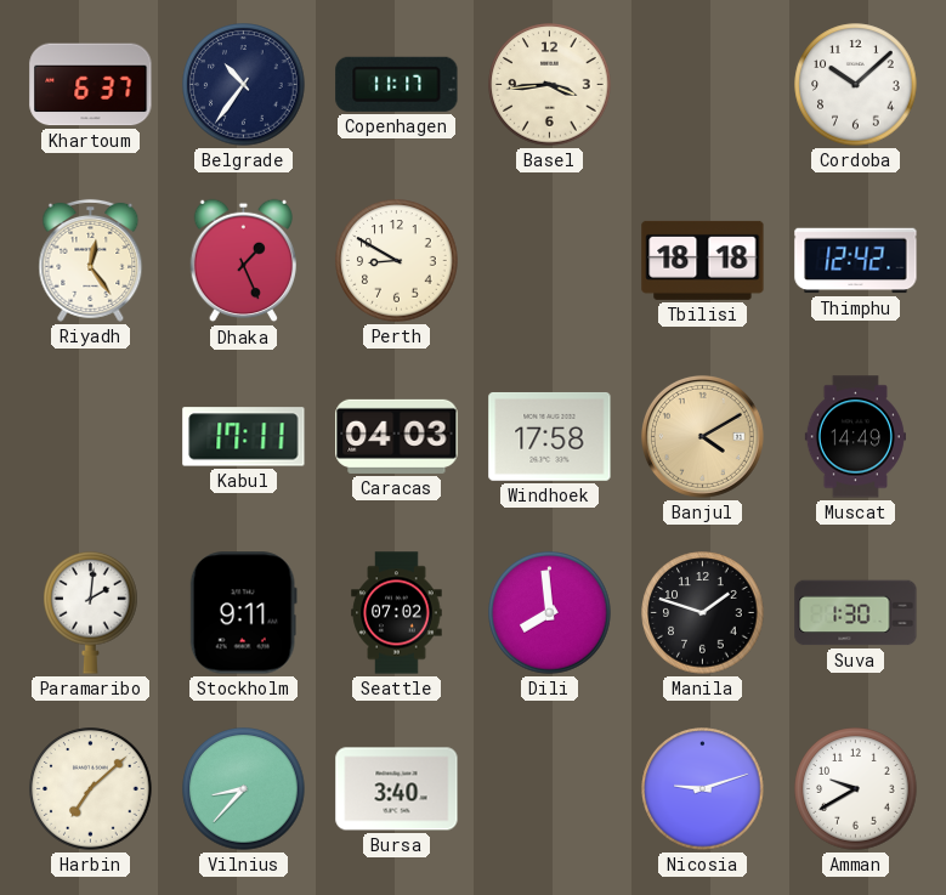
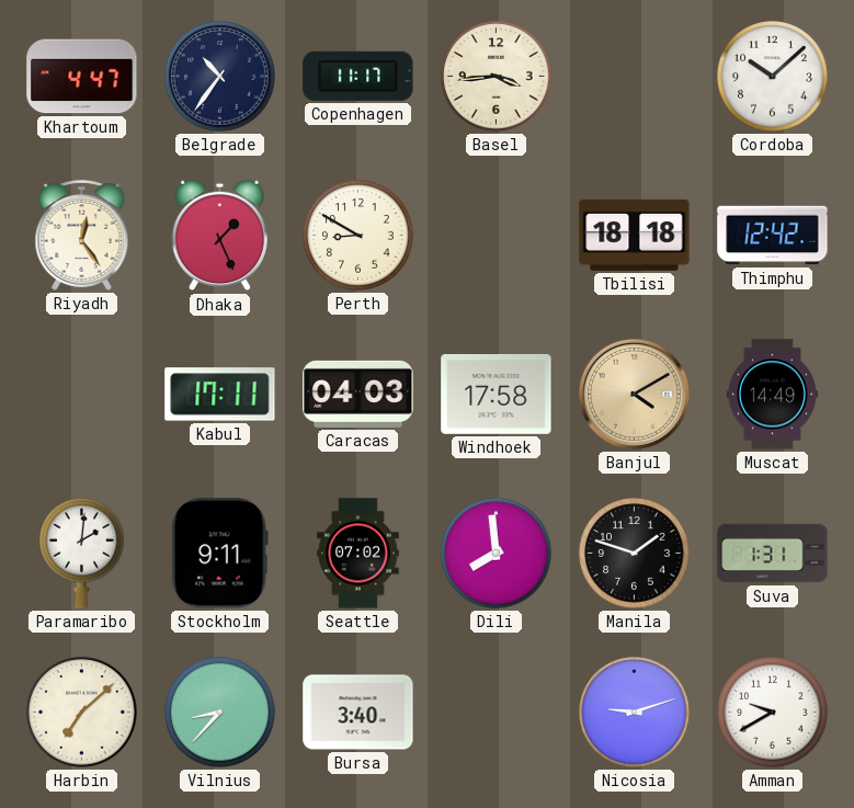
Khartoum: 6:37 -> 4:47
Suva: 1:30 -> 1:31
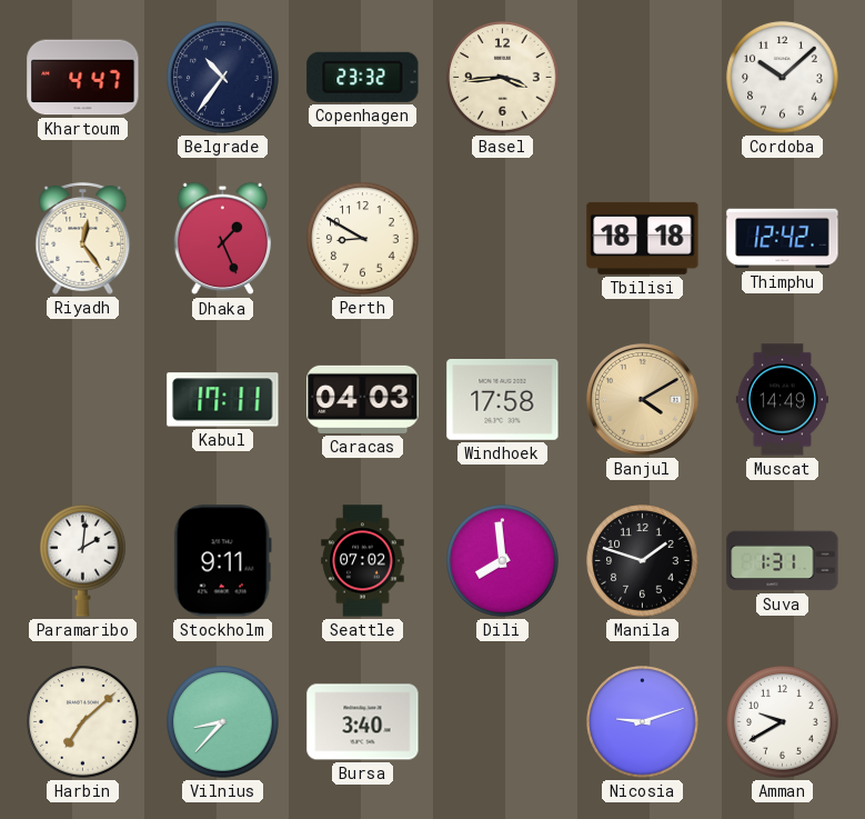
Copenhagen: 11:17 -> 23:32
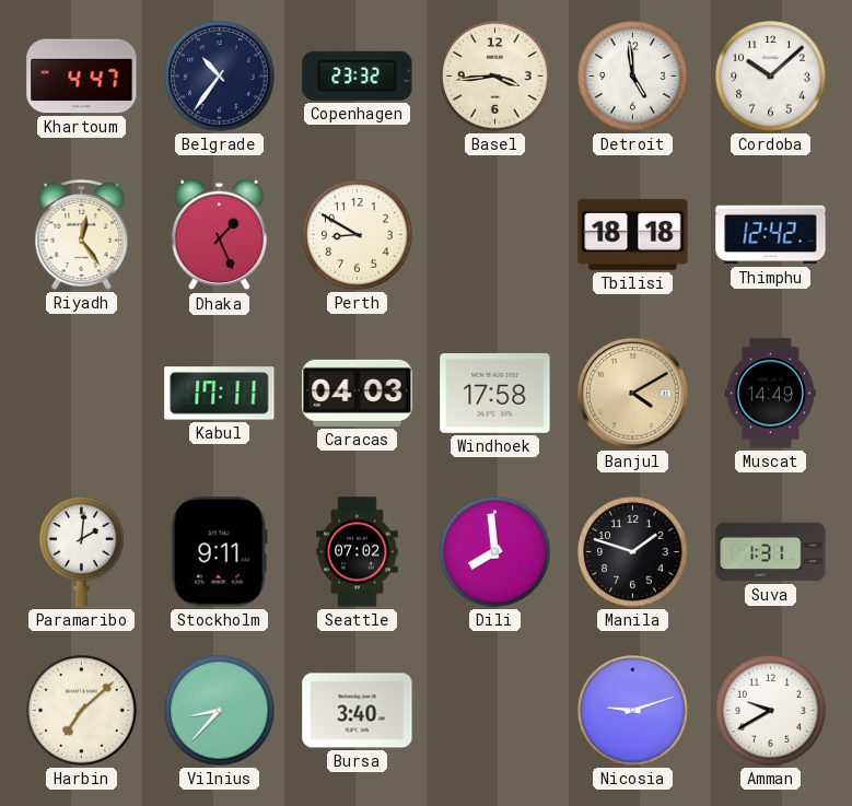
Detroit: none -> 4:59
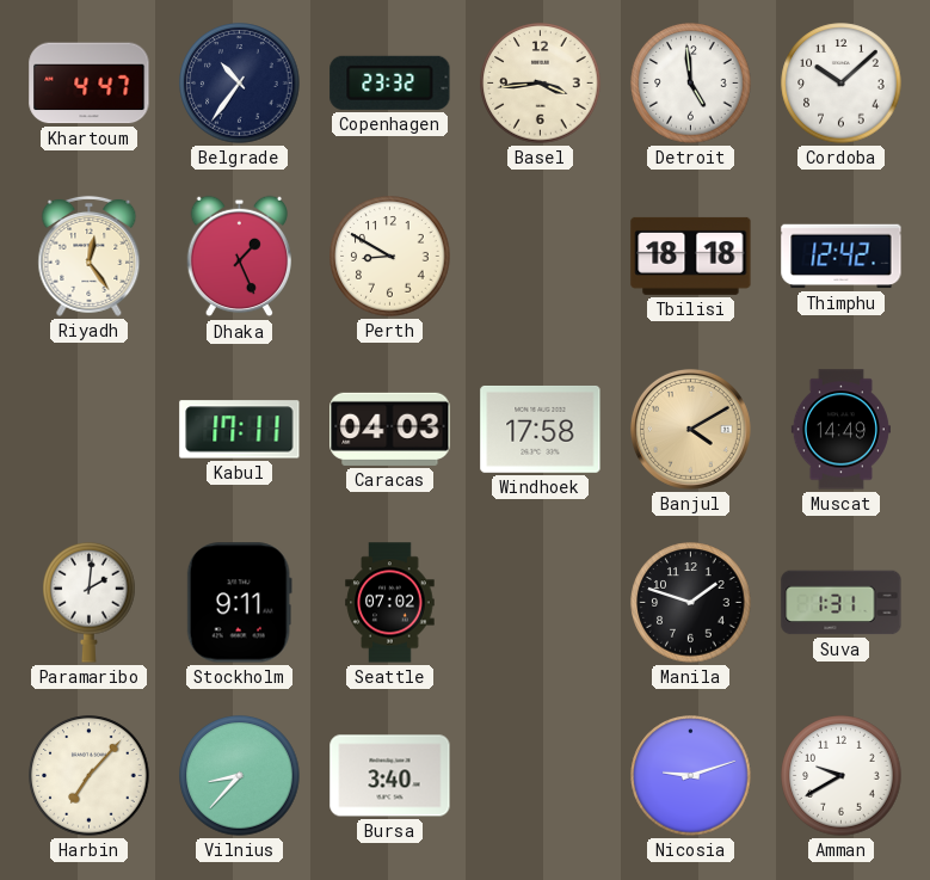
Dili: 7:59 -> none
Harbin: 7:08 -> 7:07
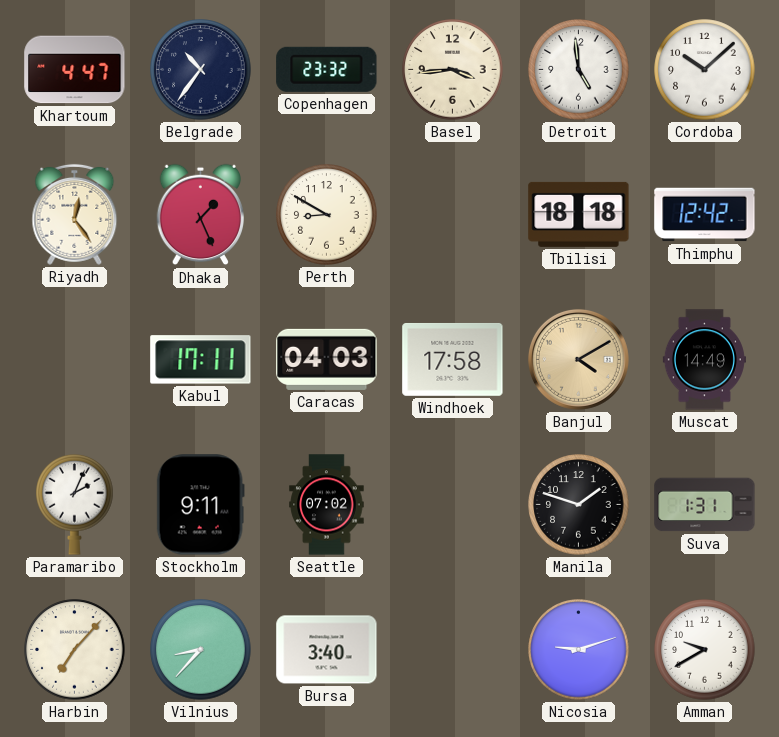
Paramaribo: 2:01 -> 2:04
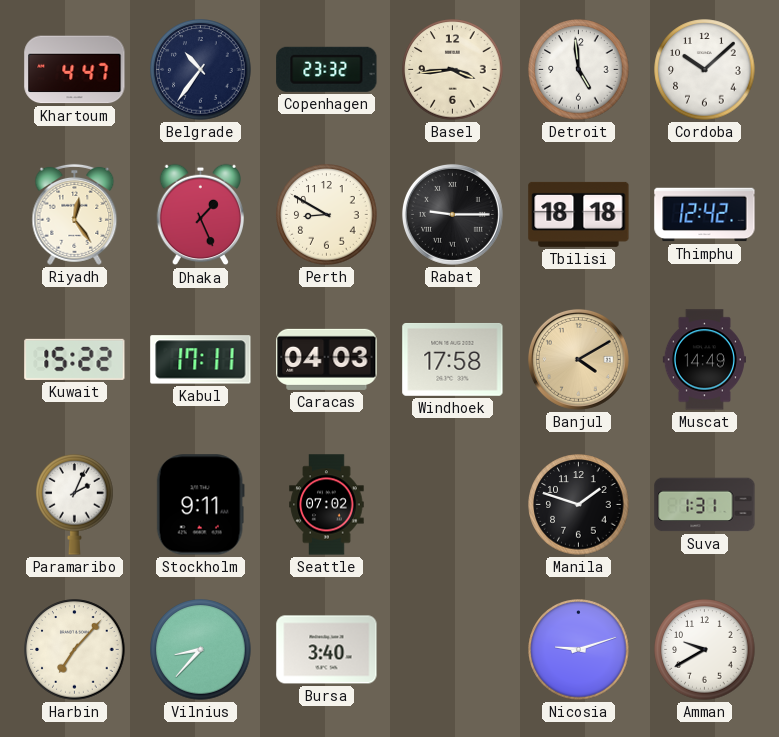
Rabat: none -> 9:15
Kuwait: none -> 15:22
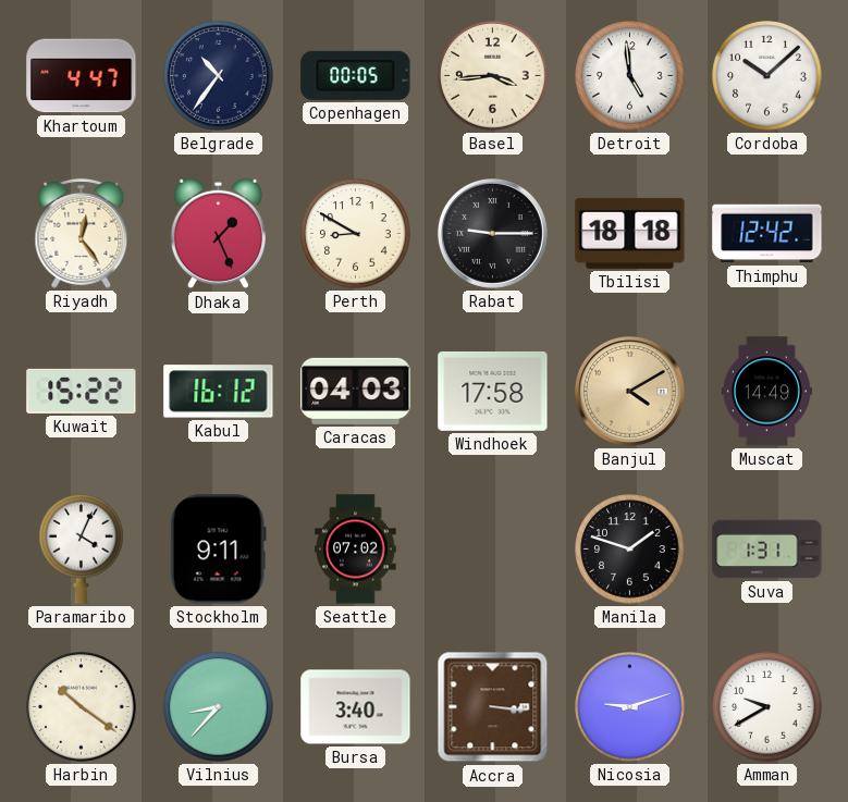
Copenhagen: 23:32 -> 00:05
Kabul: 17:11 -> 16:12
Paramaribo: 2:04 -> 4:04
Harbin: 7:07 -> 10:21
Accra: none -> 3:16
